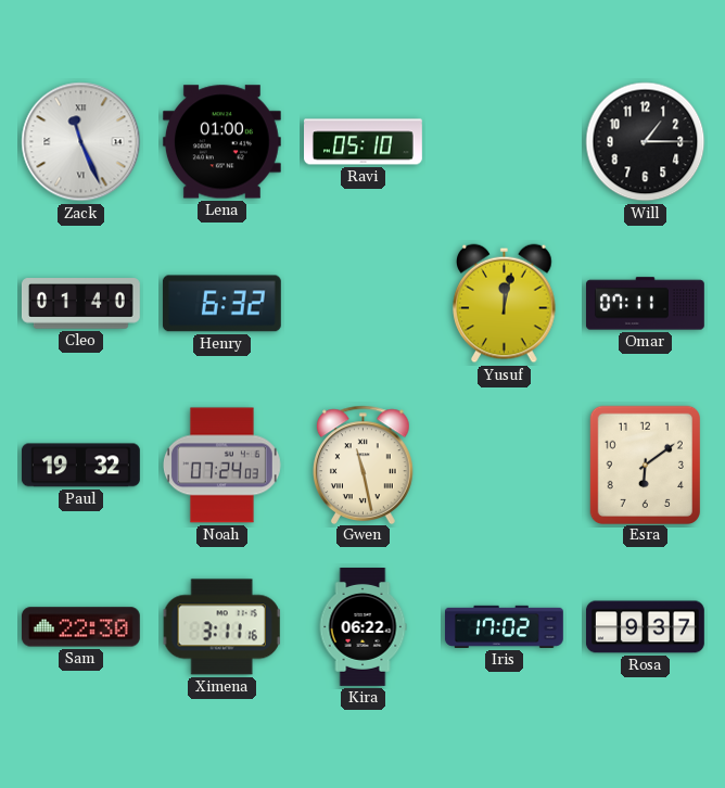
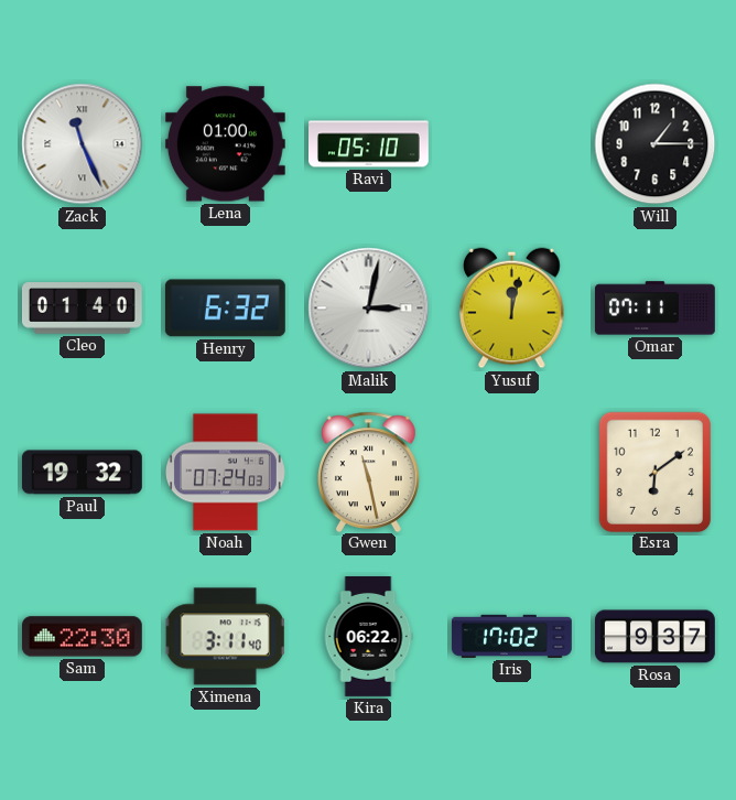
Malik: none -> 3:02
Ximena: 3:11:16 -> 3:11:40
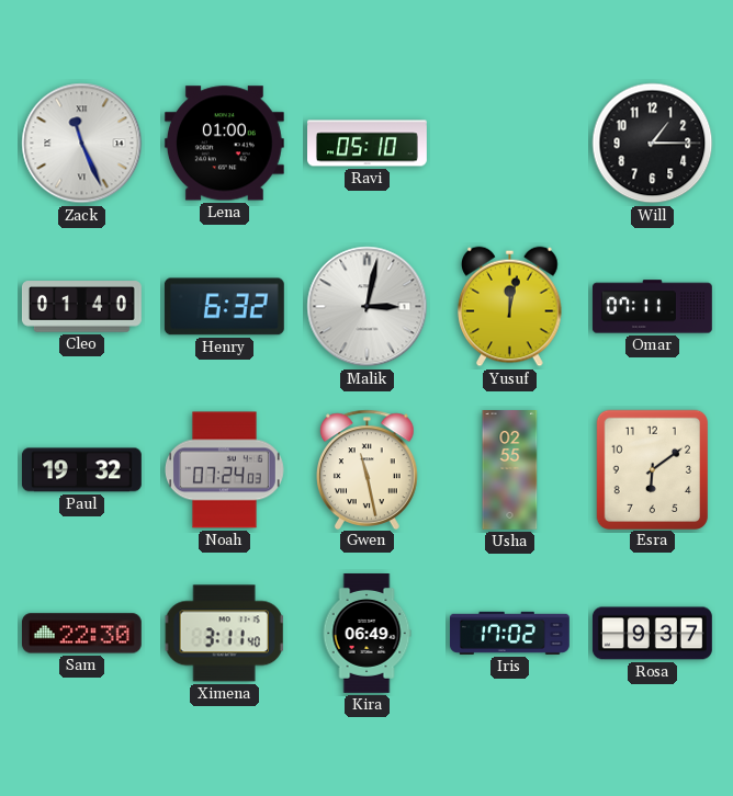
Usha: none -> 02:55
Kira: 06:22 -> 06:49
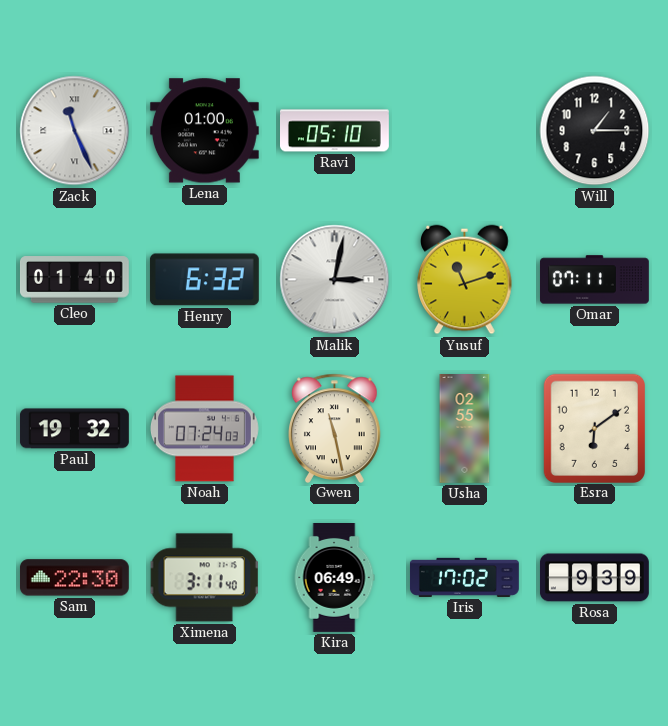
Yusuf: 12:02 -> 11:12
Rosa: 9:37 -> 9:39
